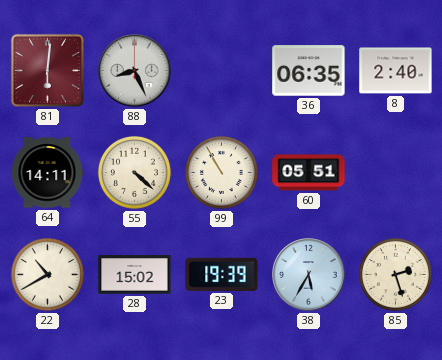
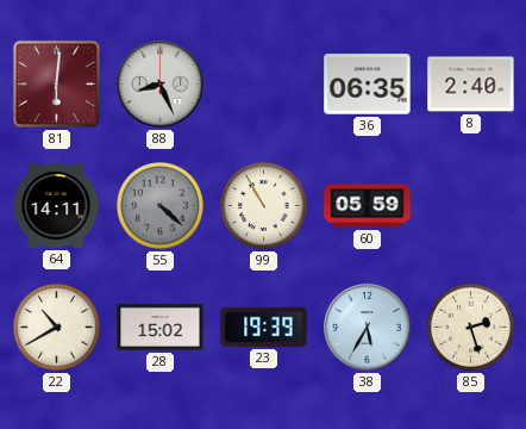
55 dial: cream -> grey
60: 05:51 -> 05:59
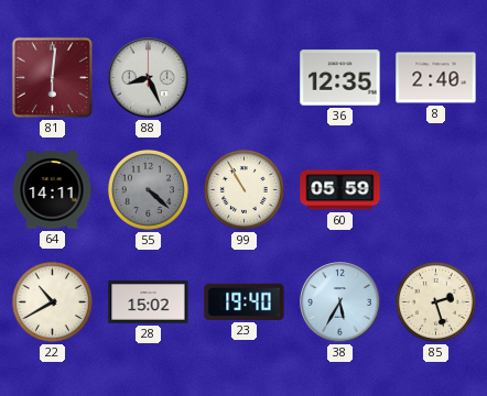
36: 06:35 -> 12:35
23: 19:39 -> 19:40
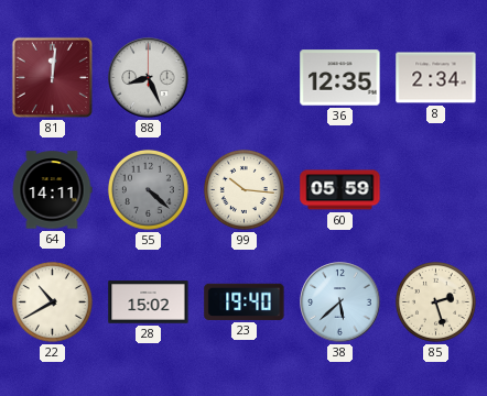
81: 6:01 -> 12:01
8: 2:40 -> 2:34
99: 10:55 -> 10:16
38: 5:35 -> 5:38
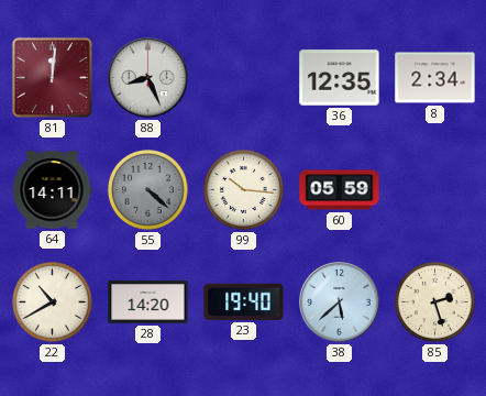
28: 15:02 -> 14:20
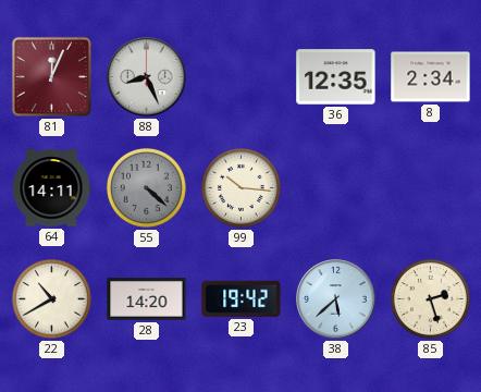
81: 12:01 -> 12:04
60: 05:59 -> none
23: 19:40 -> 19:42
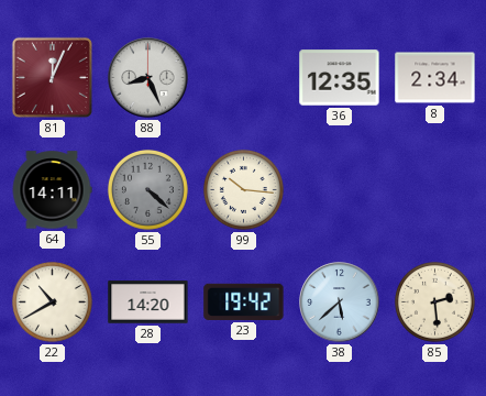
85: 2:27 -> 2:29
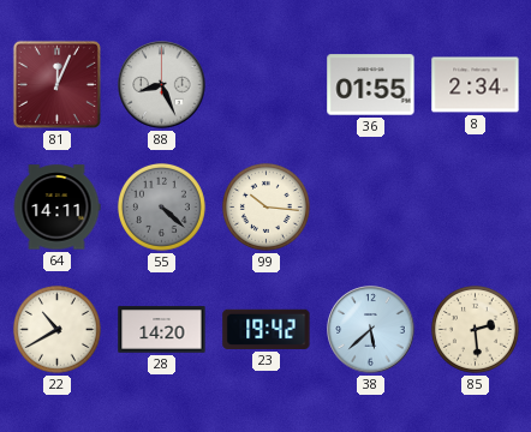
36: 12:35 -> 01:55
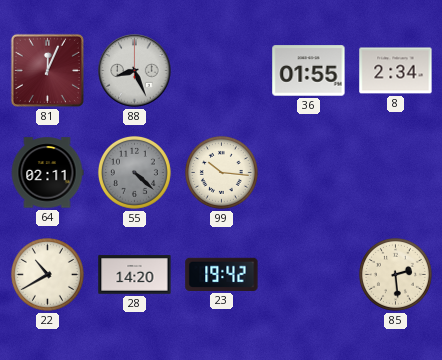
64: 14:11 -> 02:11
38: 5:38 -> none
